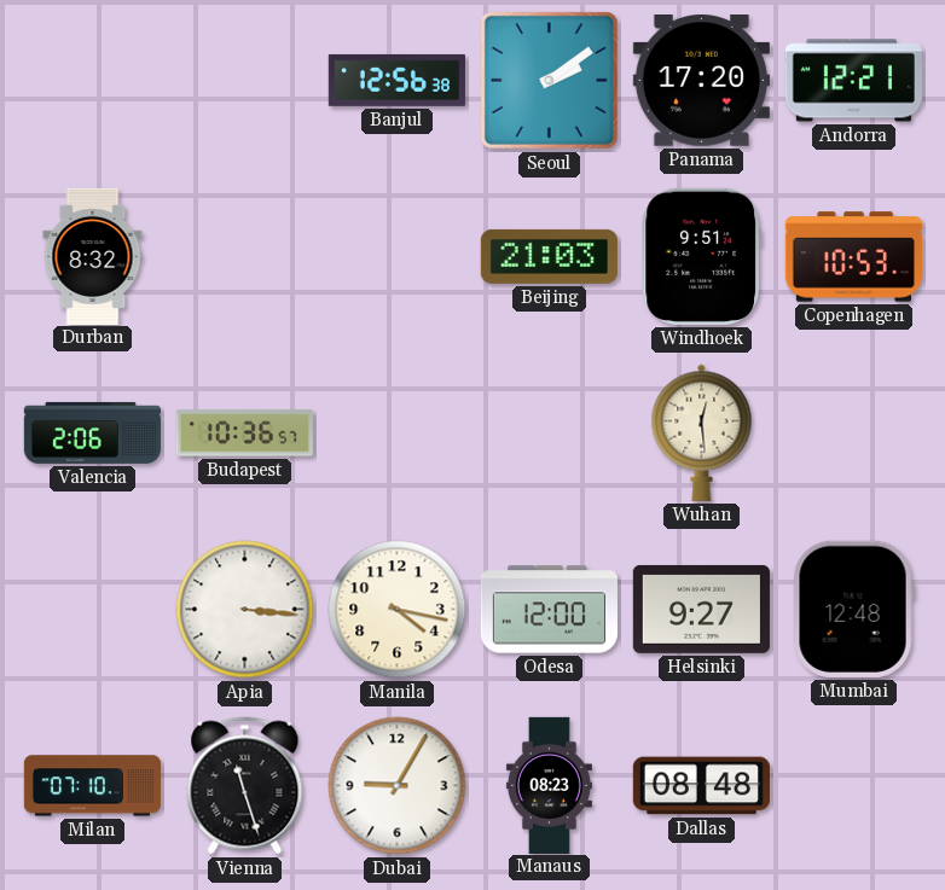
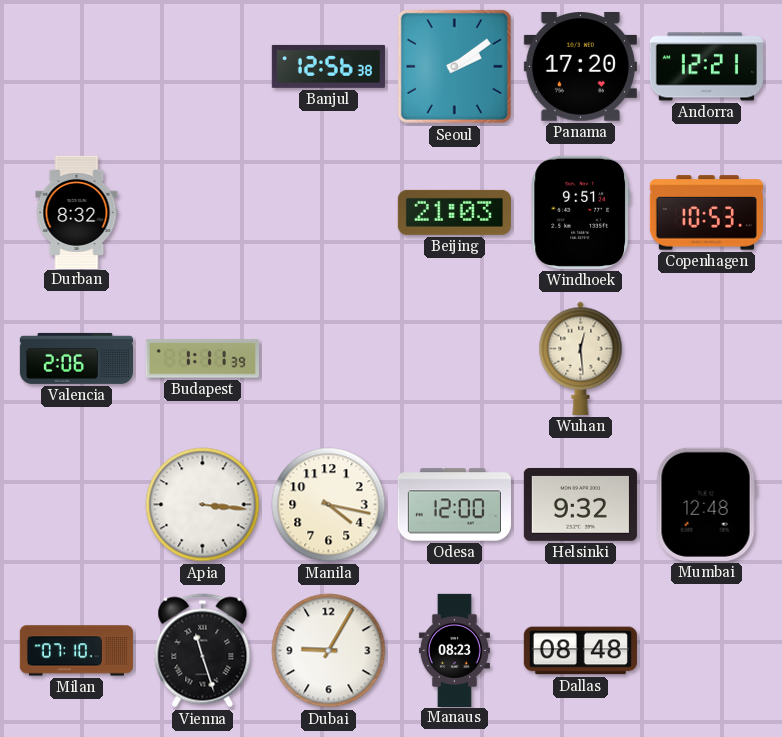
Budapest: 10:36 -> 1:11
Helsinki: 9:27 -> 9:32
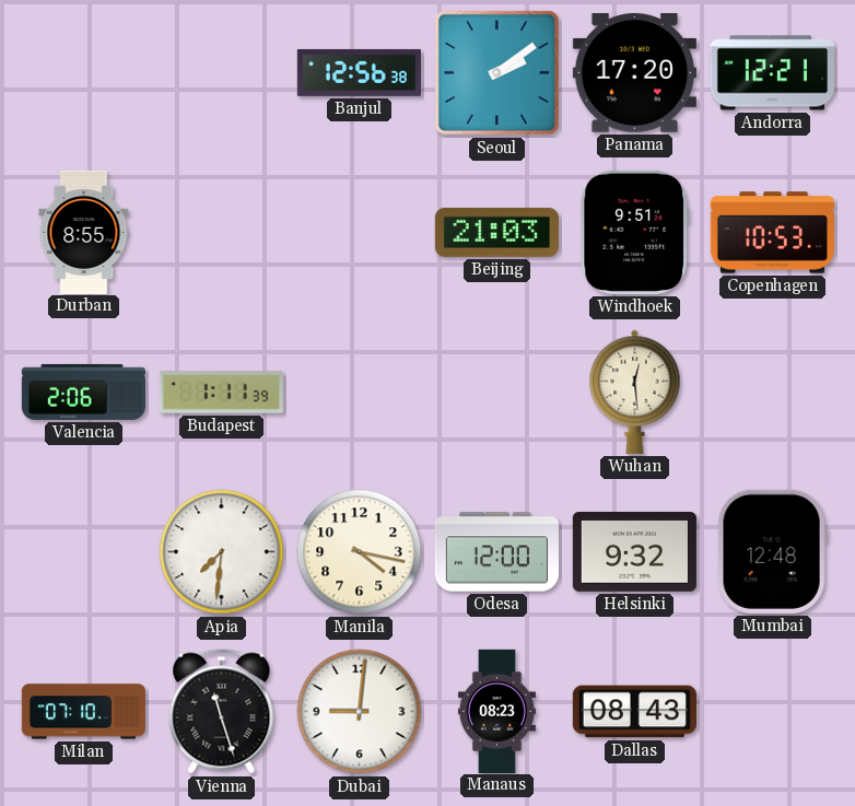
Durban: 8:32 -> 8:55
Apia: 3:16 -> 7:31
Dubai: 9:05 -> 9:01
Dallas: 08:48 -> 08:43
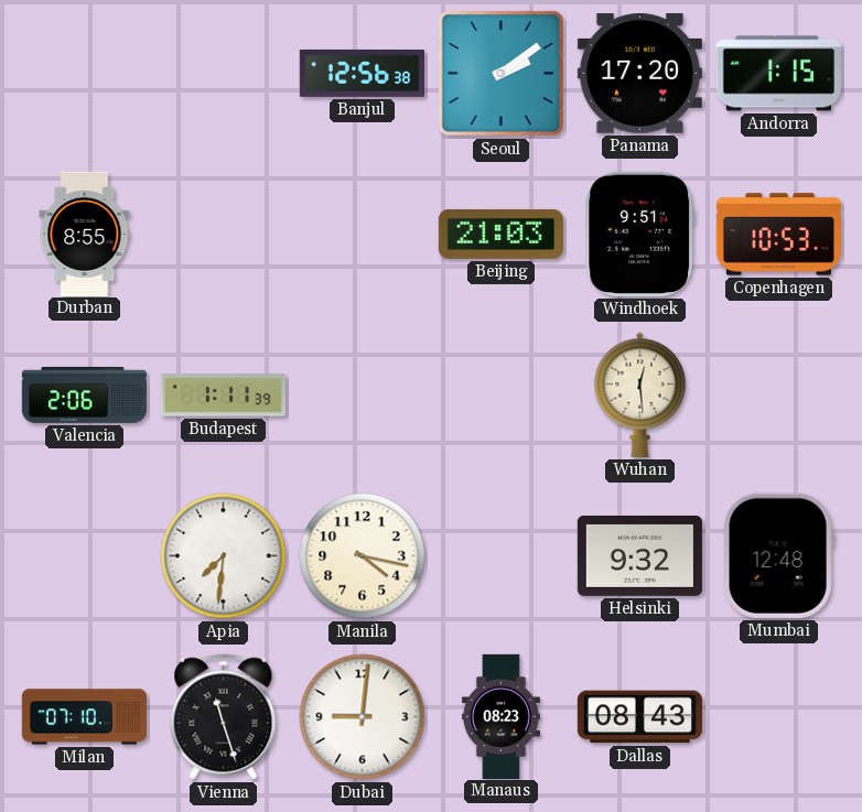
Andorra: 12:21 -> 1:15
Odesa: 12:00 -> none
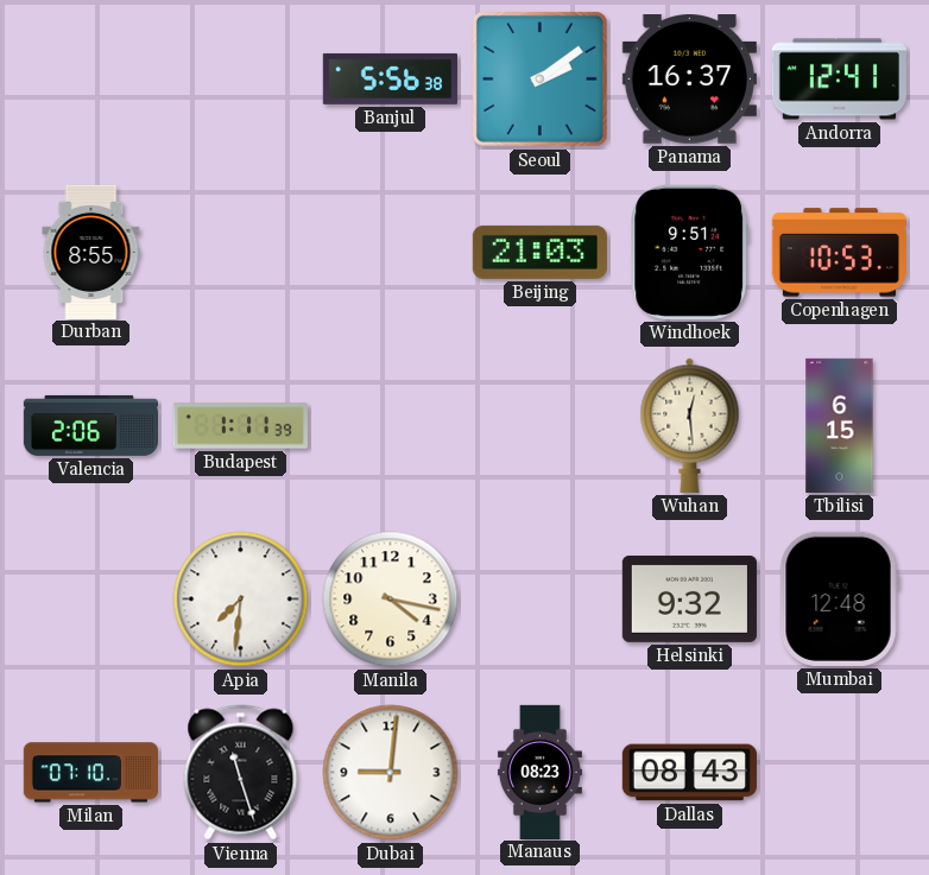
Banjul: 12:56 -> 5:56
Panama: 17:20 -> 16:37
Andorra: 1:15 -> 12:41
Tbilisi: none -> 6:15
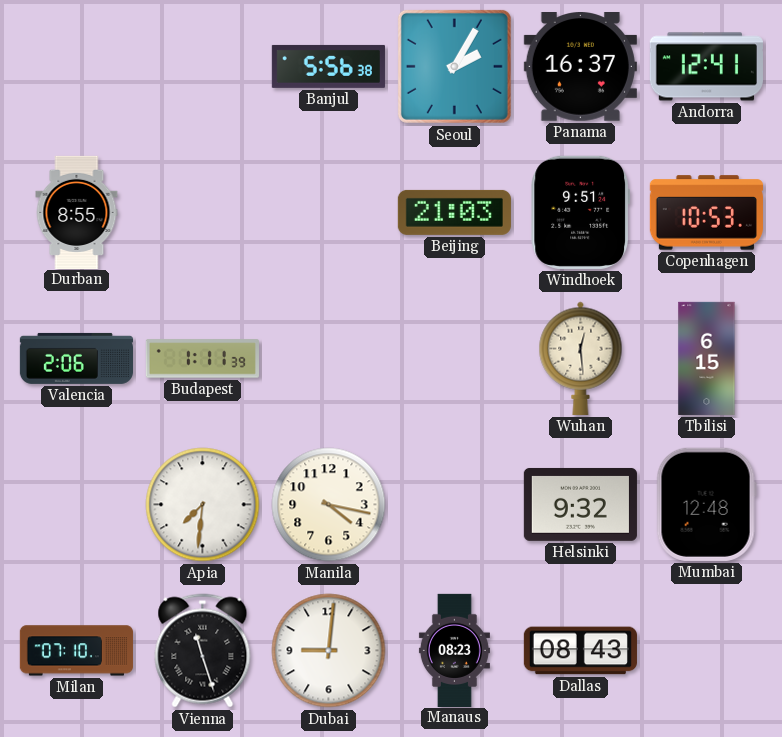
Seoul: 2:09 -> 2:05
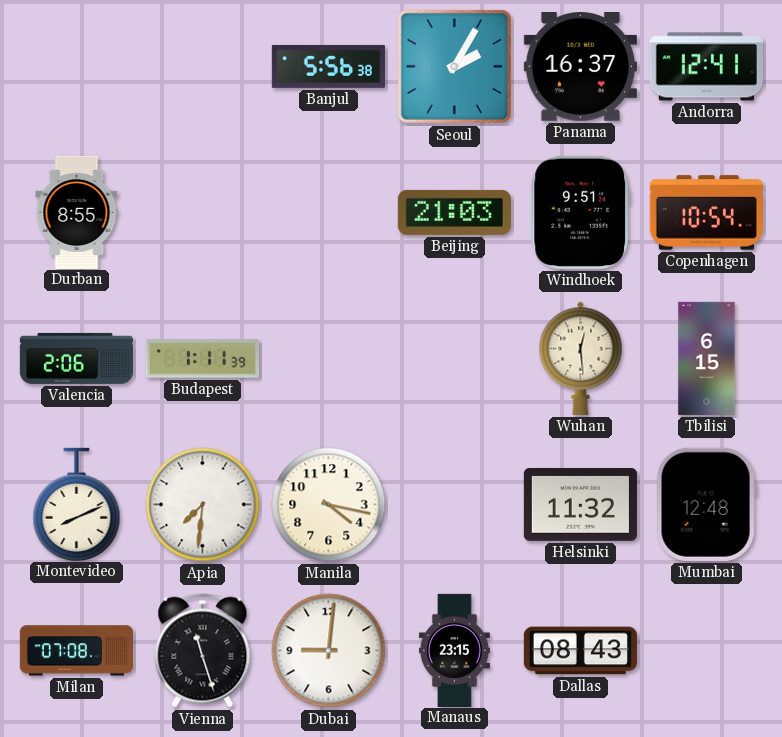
Copenhagen: 10:53 -> 10:54
Montevideo: none -> 8:11
Helsinki: 9:32 -> 11:32
Milan: 07:10 -> 07:08
Manaus: 08:23 -> 23:15
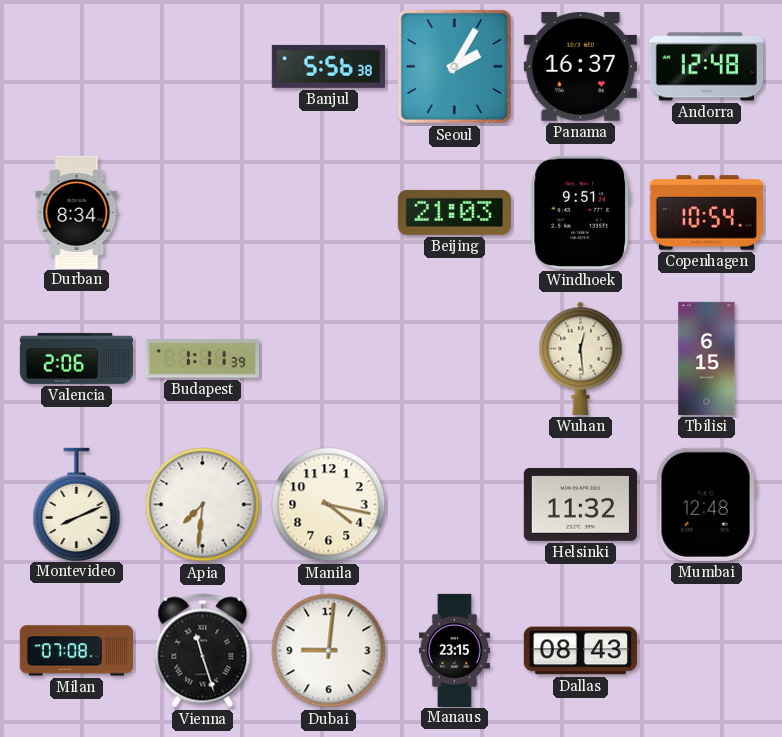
Andorra: 12:41 -> 12:48
Durban: 8:55 -> 8:34
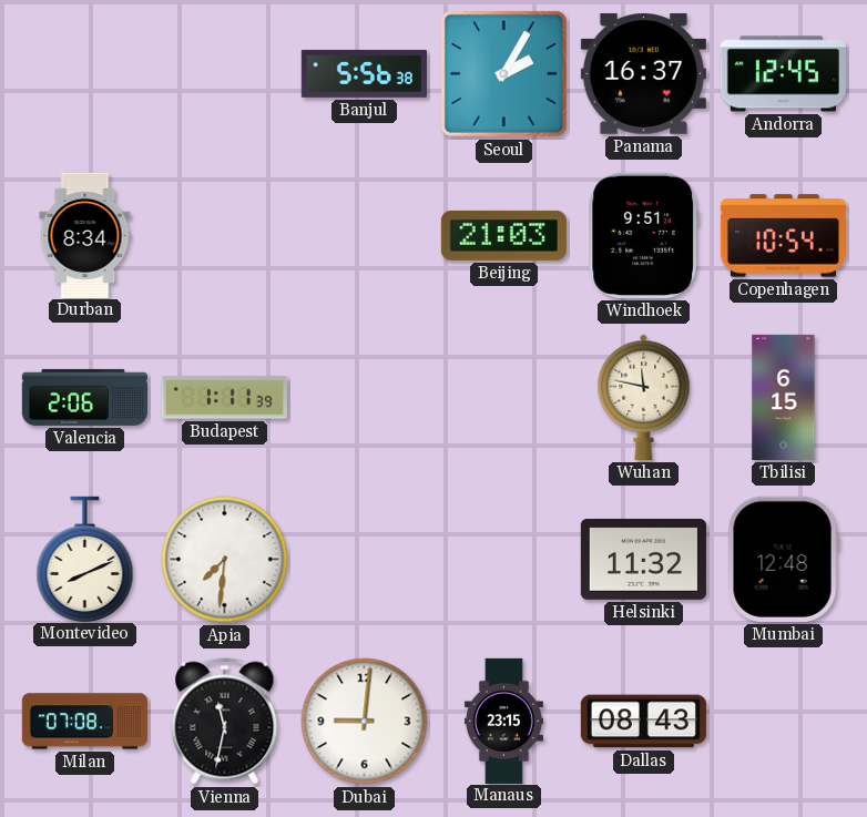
Andorra: 12:48 -> 12:45
Wuhan: 12:29 -> 11:47
Manila: 4:17 -> none
Vienna: 11:27 -> 11:32
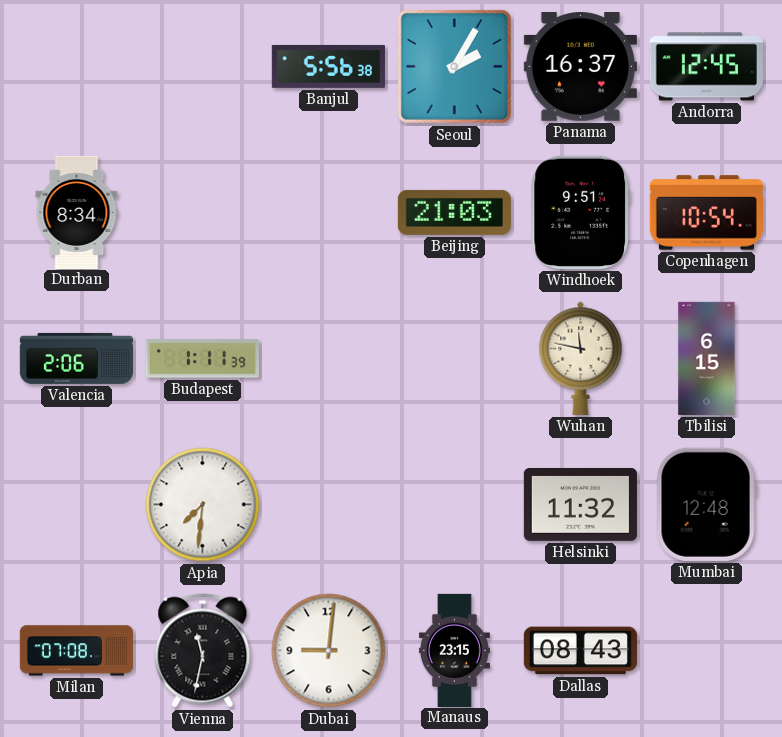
Montevideo: 8:11 -> none
